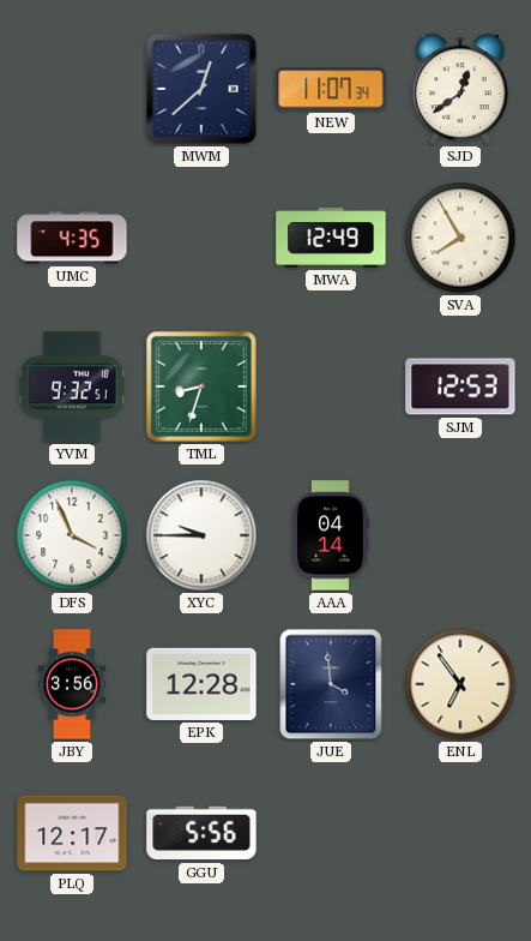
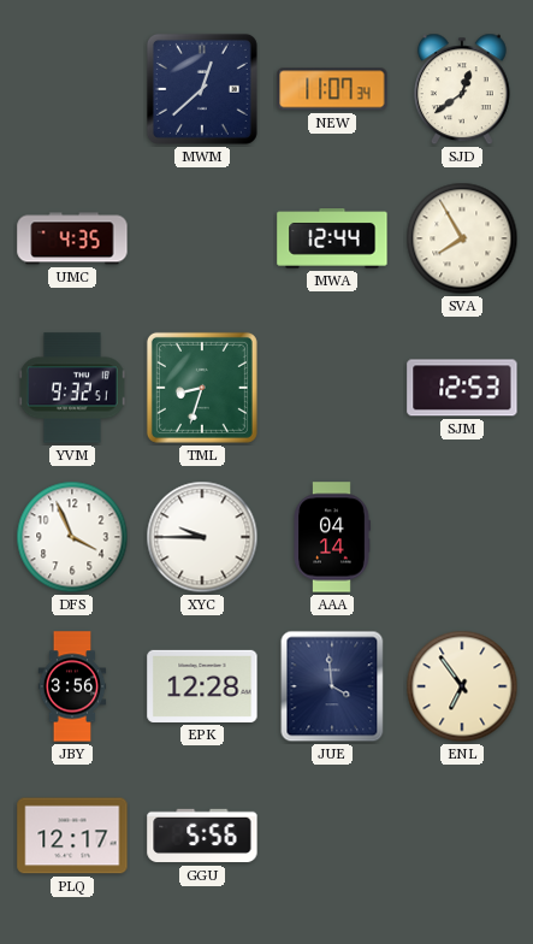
MWA: 12:49 -> 12:44
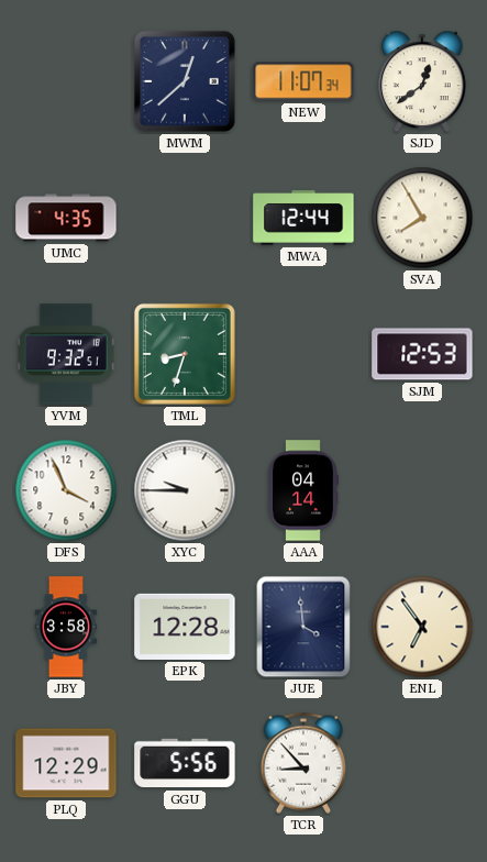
JBY: 3:56 -> 3:58
PLQ: 12:17 -> 12:29
TCR: none -> 8:53
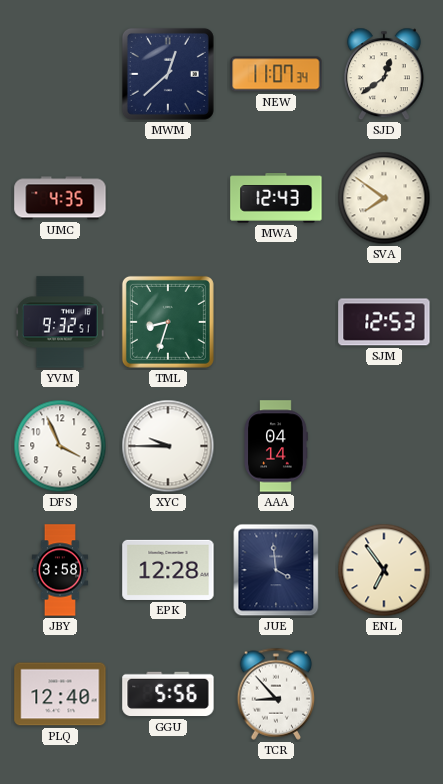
MWA: 12:44 -> 12:43
SVA: 7:55 -> 7:51
PLQ: 12:29 -> 12:40
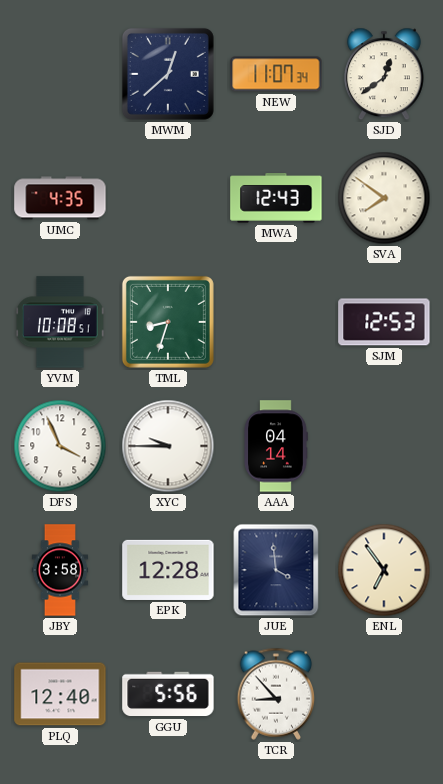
YVM: 9:32 -> 10:08
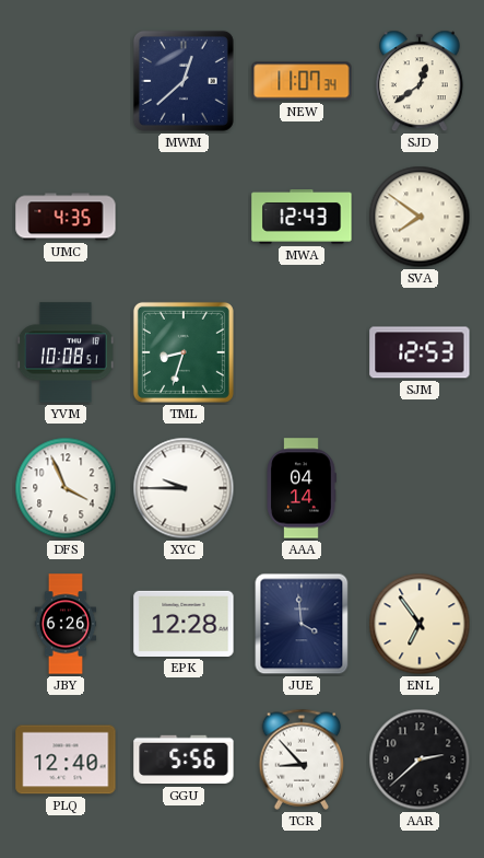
JBY: 3:58 -> 6:26
AAR: none -> 2:38
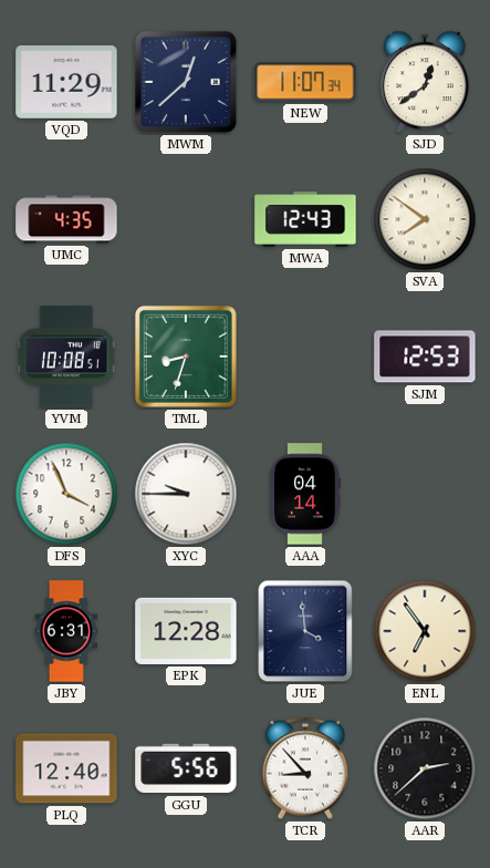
VQD: none -> 11:29
JBY: 6:26 -> 6:31
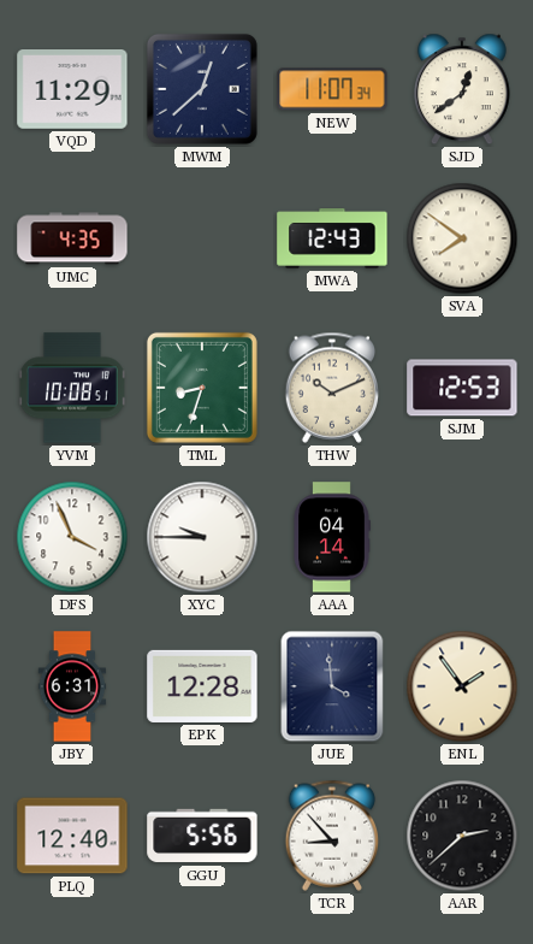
THW: none -> 10:11
ENL: 6:54 -> 1:54
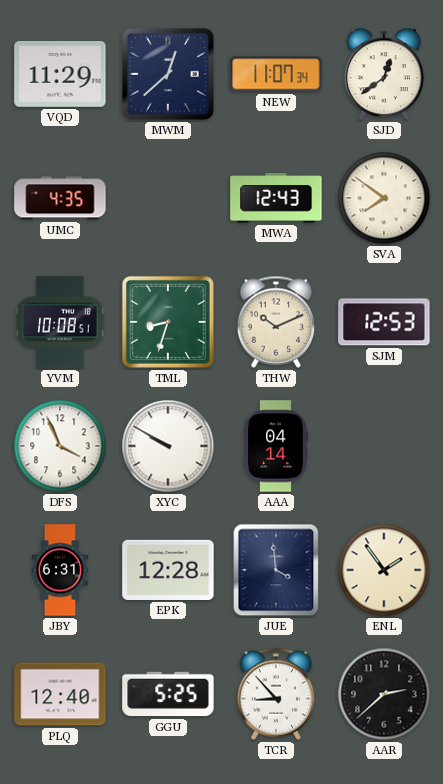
XYC: 9:45 -> 9:50
GGU: 5:56 -> 5:25
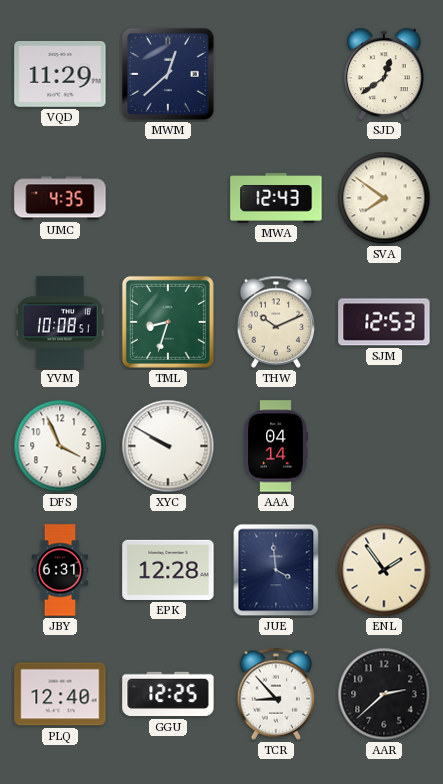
NEW: 11:07 -> none
GGU: 5:25 -> 12:25
